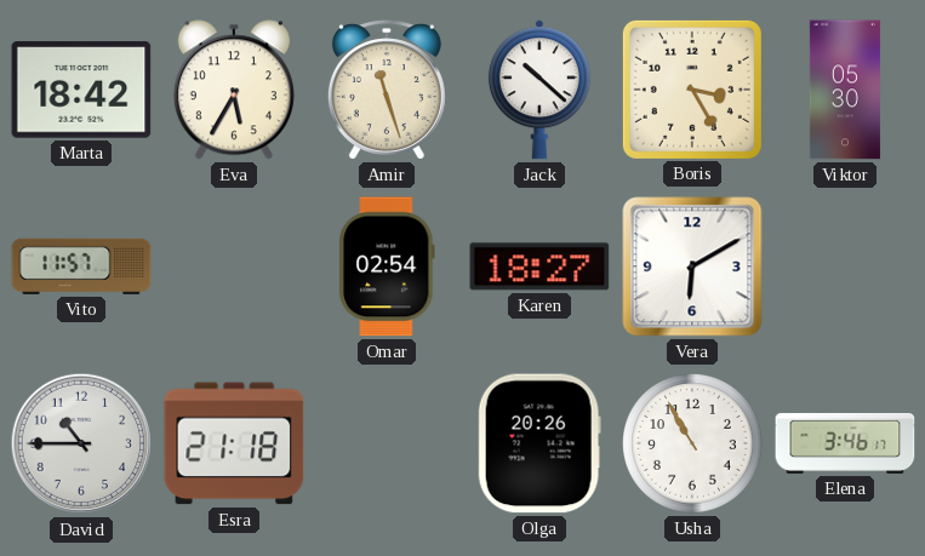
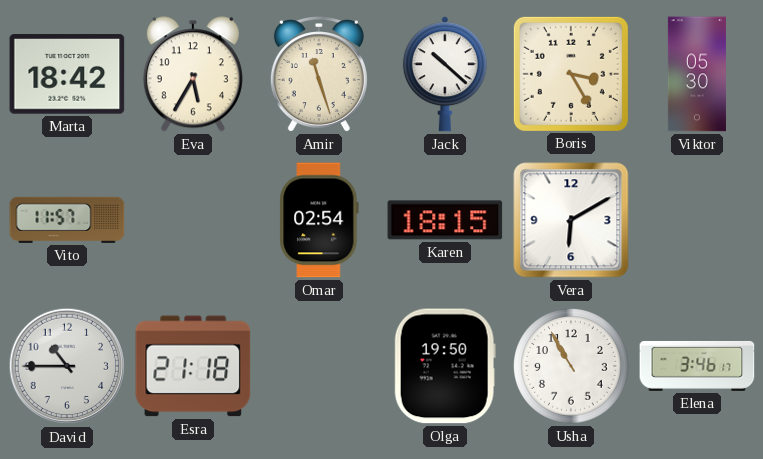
Karen: 18:27 -> 18:15
Olga: 20:26 -> 19:50
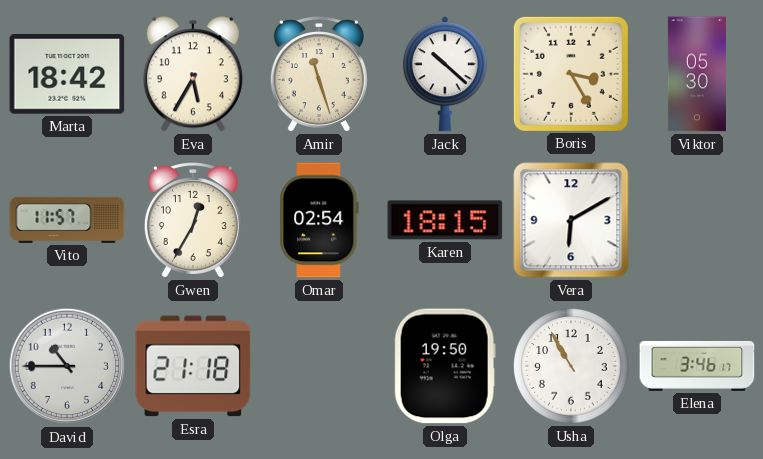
Gwen: none -> 12:35
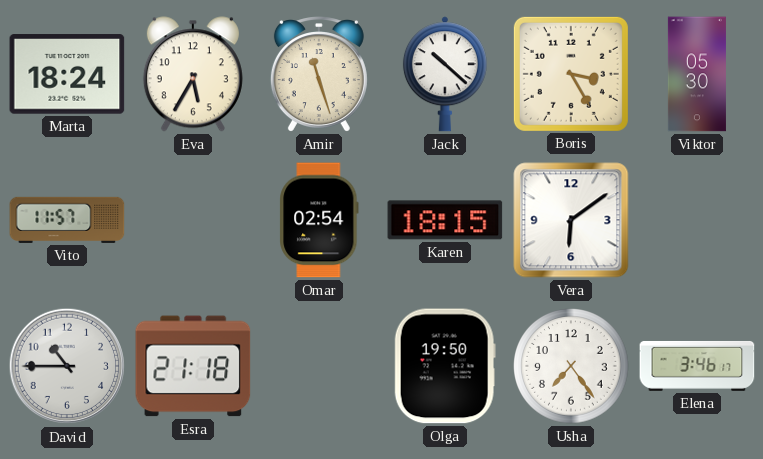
Marta: 18:42 -> 18:24
Gwen: 12:35 -> none
Vera: 6:10 -> 6:09
Usha: 10:55 -> 7:24
